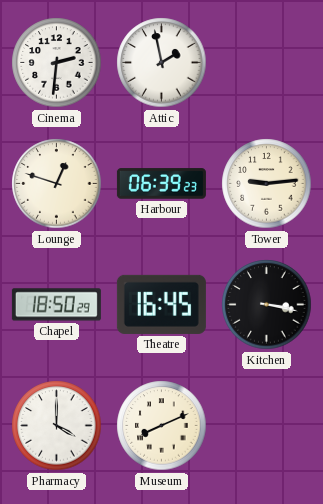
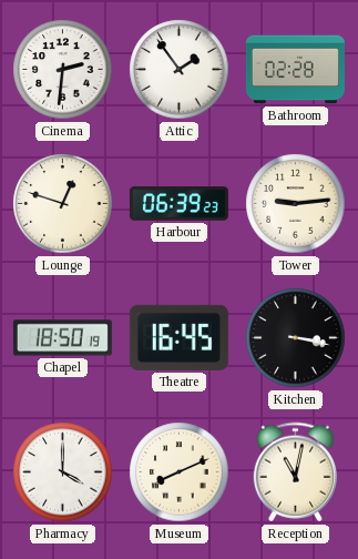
Attic: 1:58 -> 1:54
Bathroom: none -> 02:28
Chapel: 18:50:29 -> 18:50:19
Reception: none -> 11:02
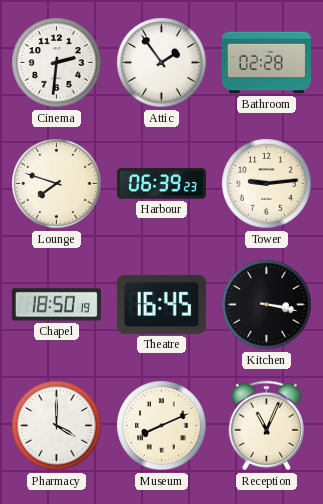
Lounge: 12:48 -> 7:48
Reception: 11:02 -> 11:04
